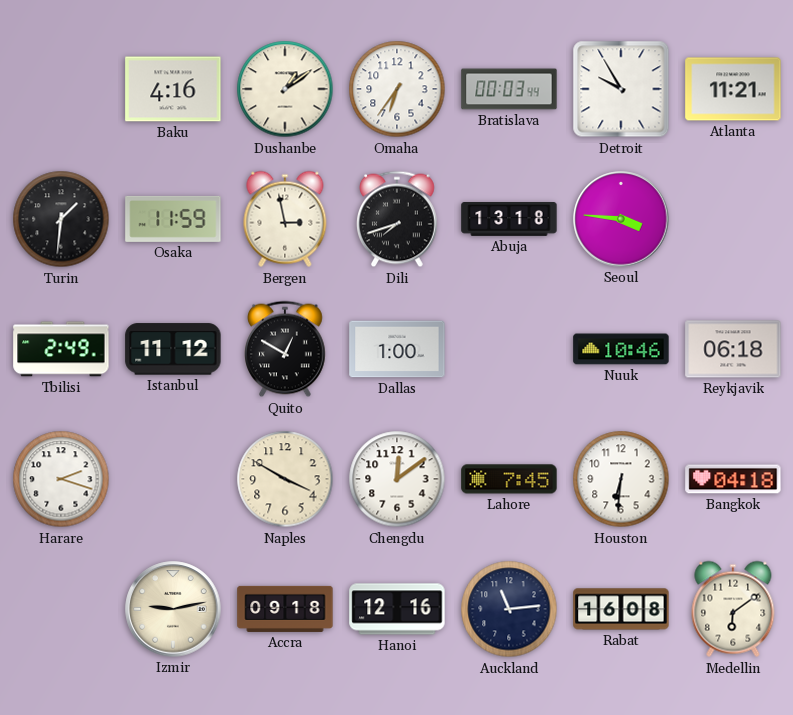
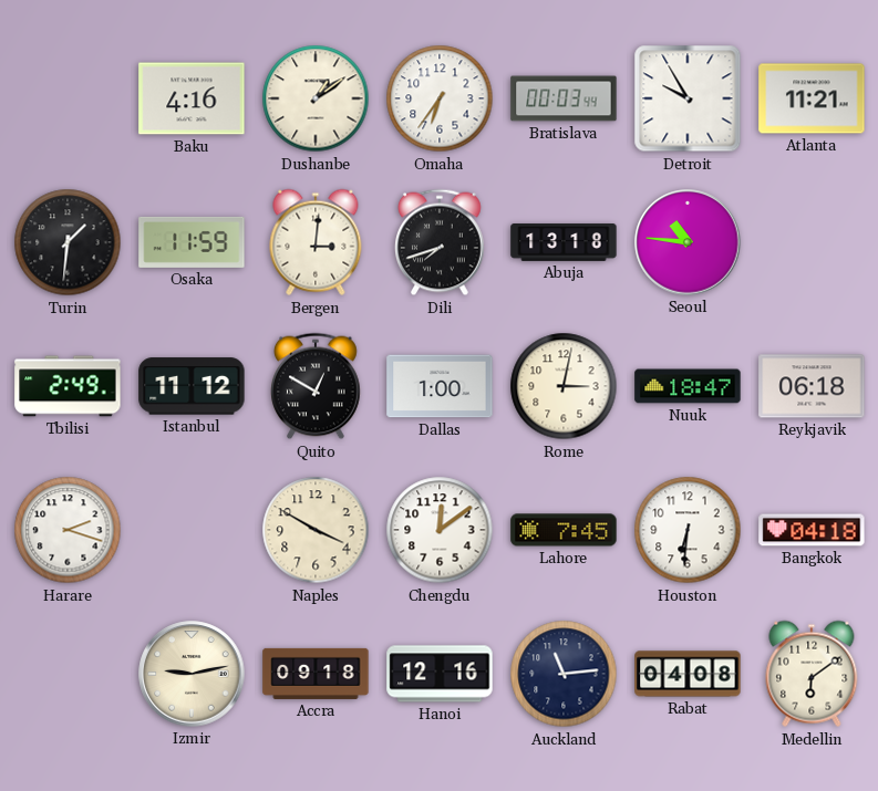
Bergen: 2:58 -> 3:01
Seoul: 3:46 -> 10:46
Rome: none -> 3:02
Nuuk: 10:46 -> 18:47
Rabat: 16:08 -> 04:08
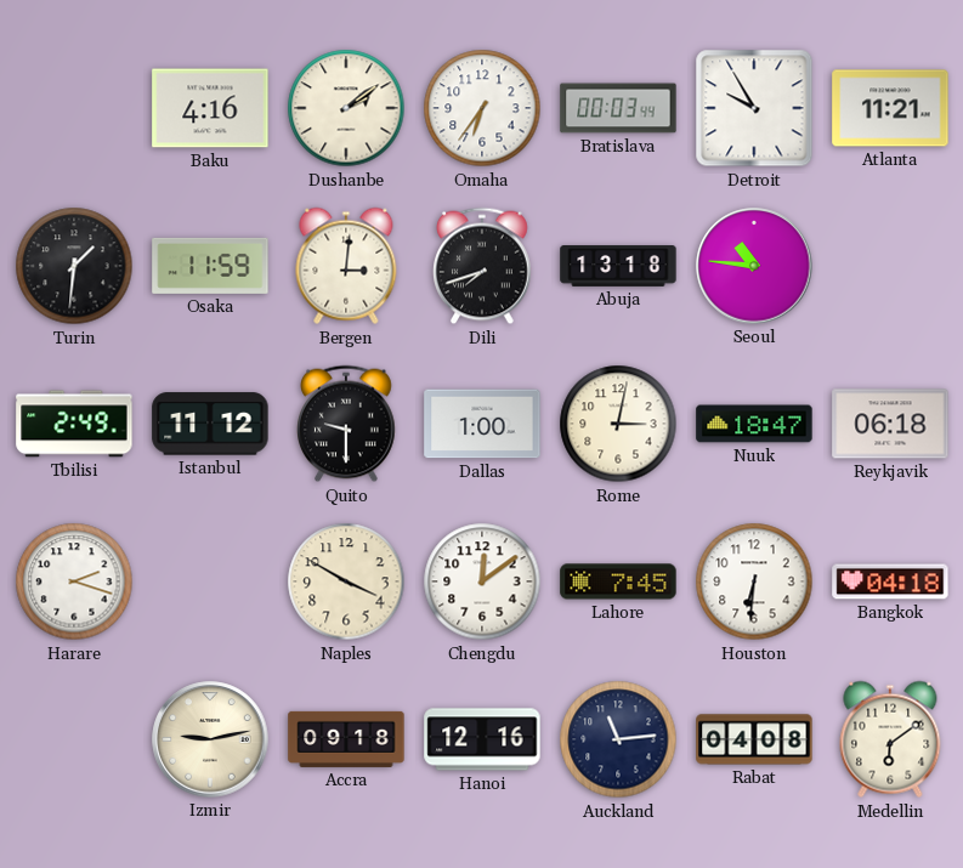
Dushanbe: 1:09 -> 2:09
Quito: 12:50 -> 9:30
